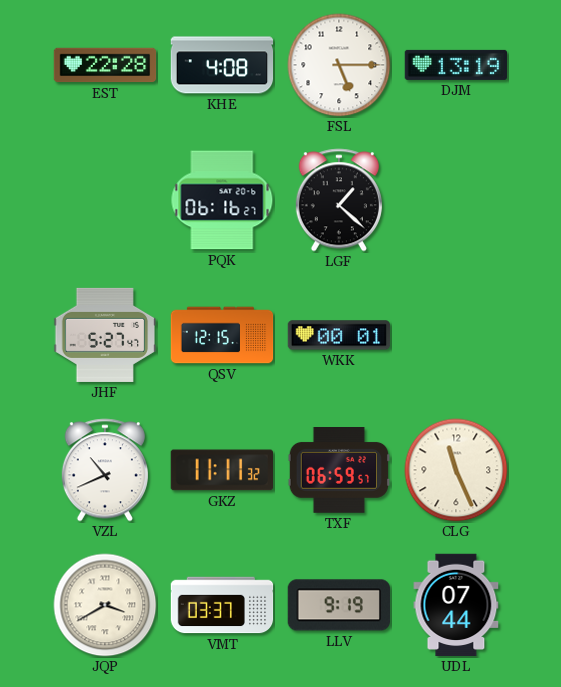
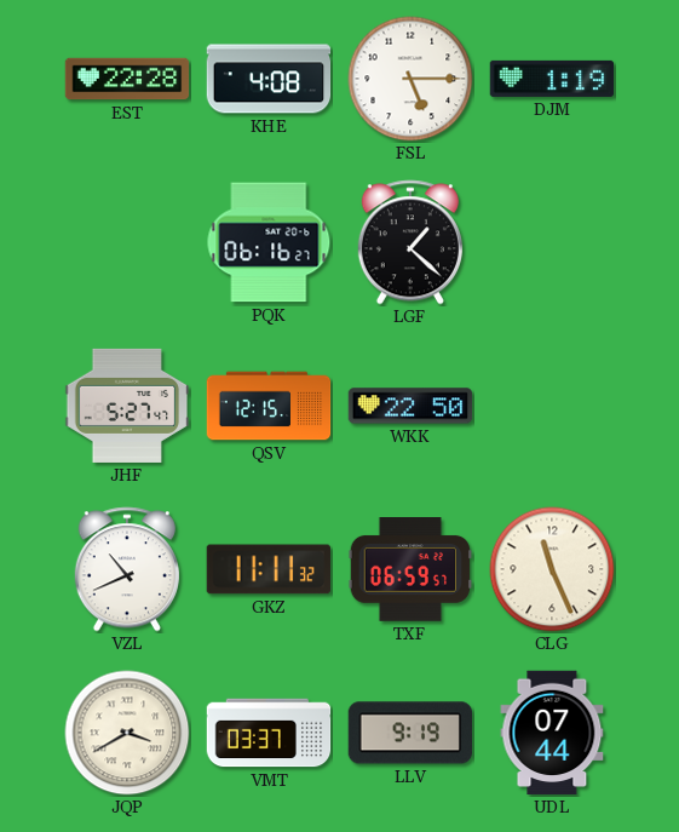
DJM: 13:19 -> 1:19
WKK: 00:01 -> 22:50
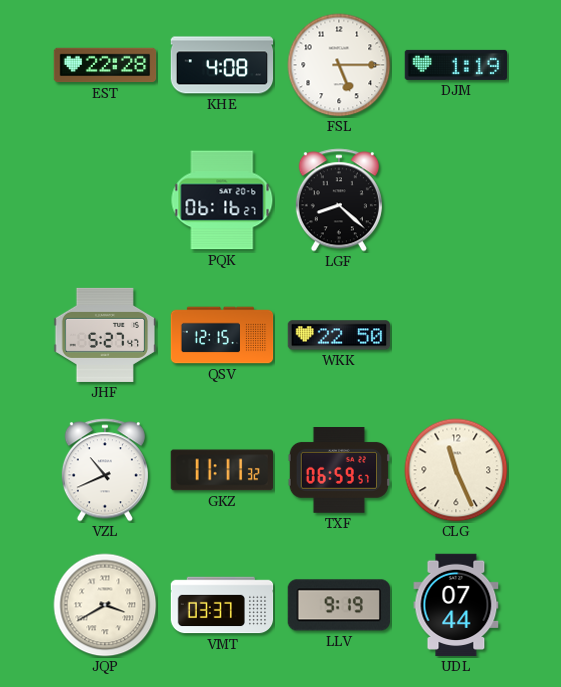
LGF: 1:22 -> 8:22
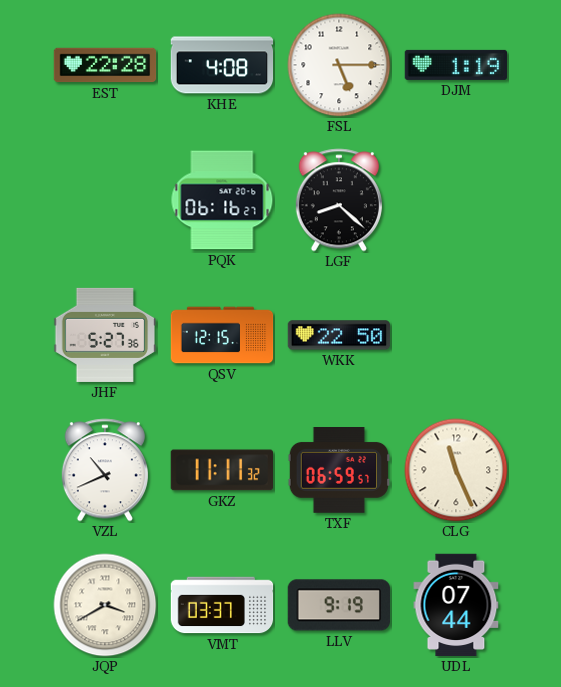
JHF: 5:27:47 -> 5:27:36
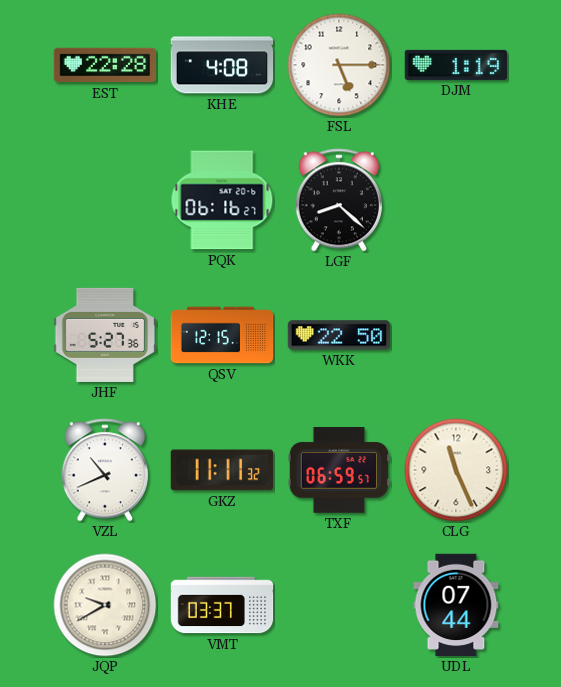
JQP: 3:40 -> 9:40
LLV: 9:19 -> none
